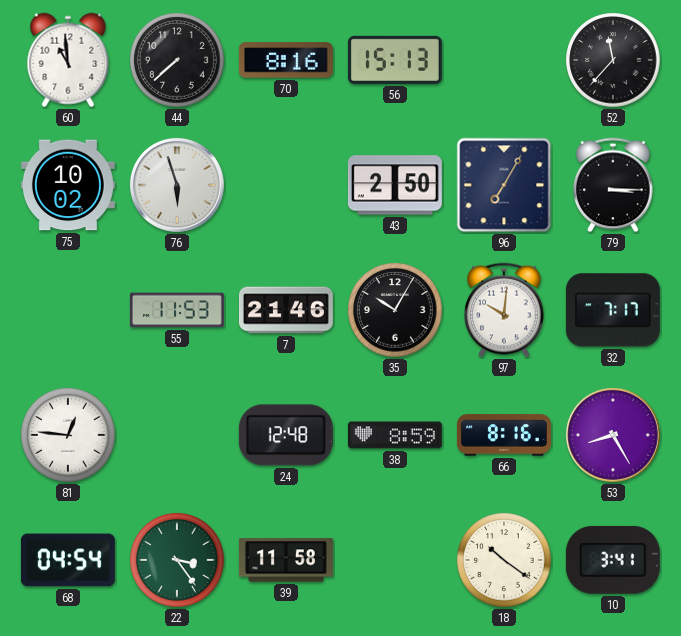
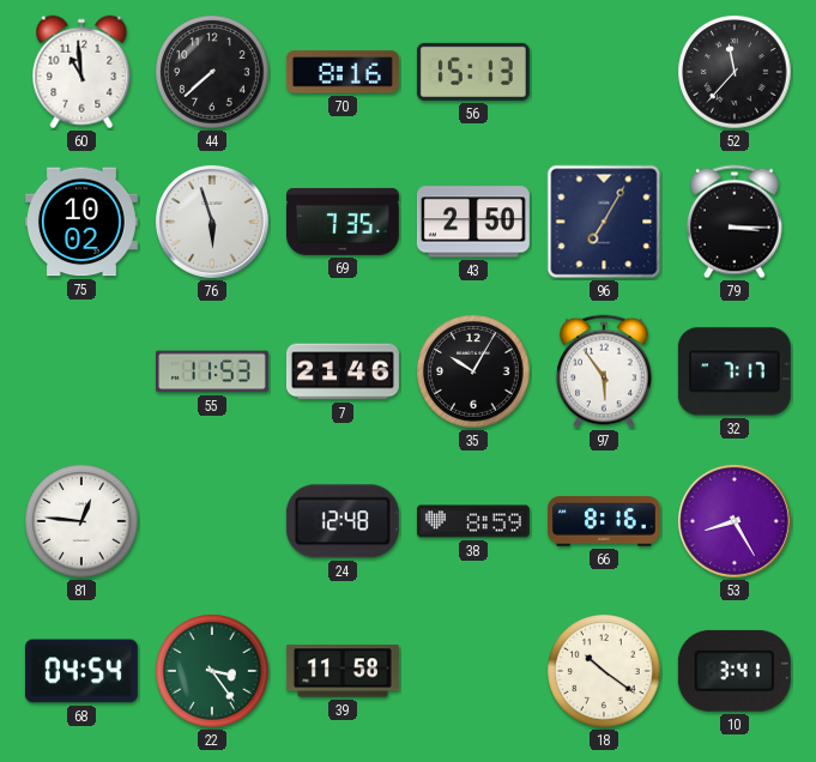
69: none -> 7:35
97: 10:01 -> 5:54
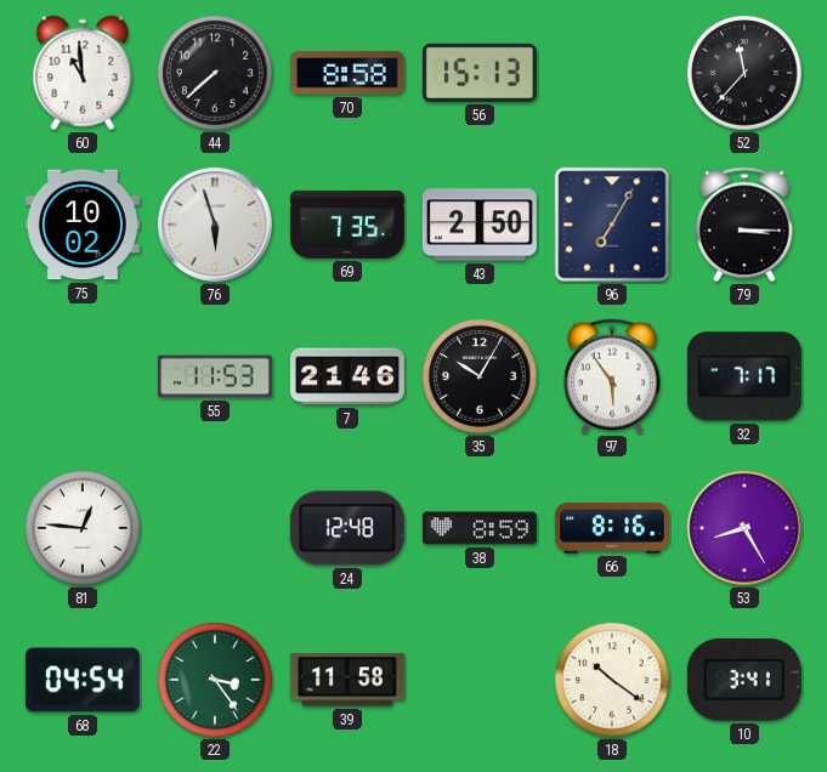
70: 8:16 -> 8:58
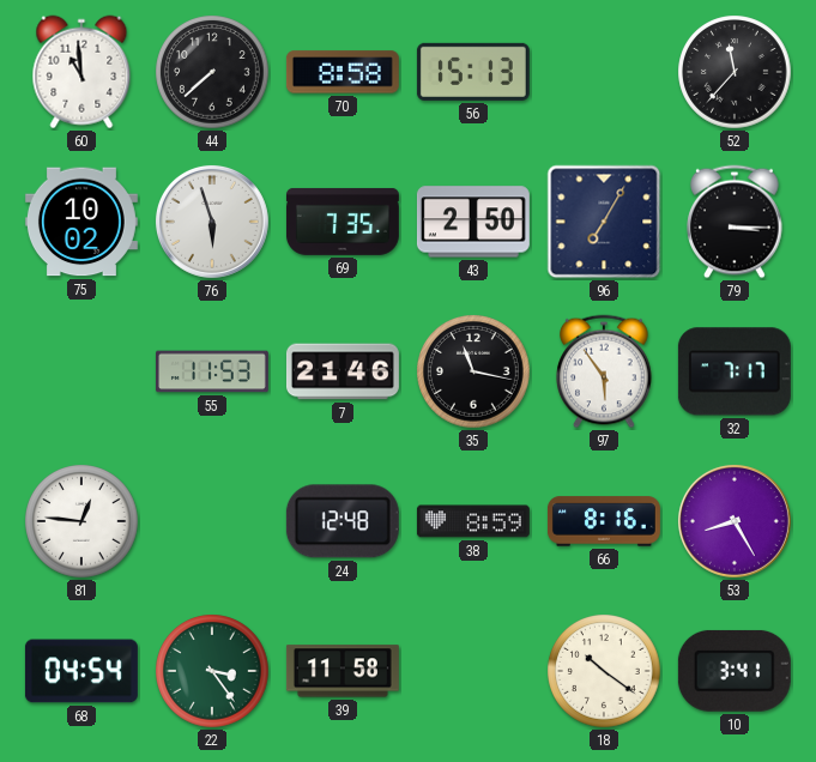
35: 10:05 -> 11:17
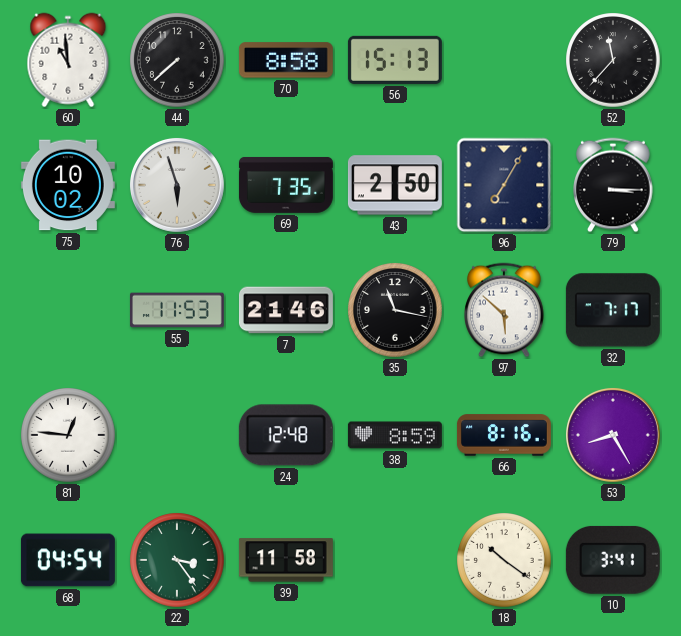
97: 5:54 -> 5:52
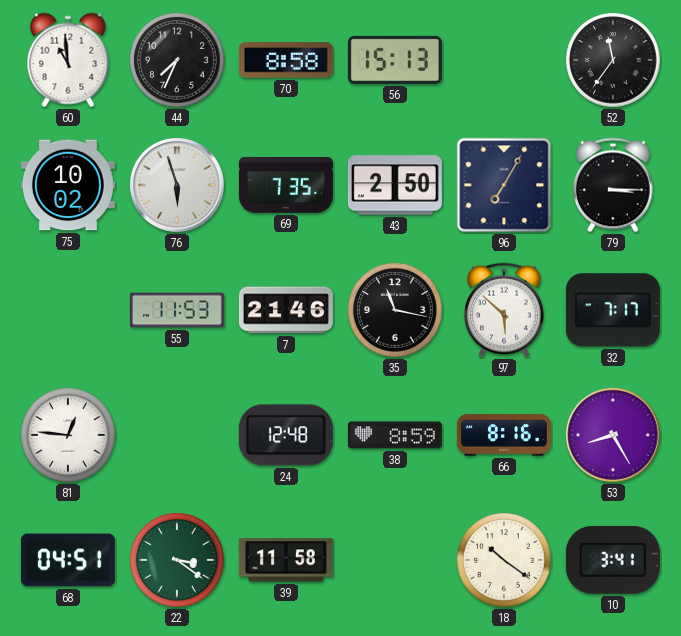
44: 7:38 -> 7:34
52: 11:37 -> 11:36
68: 04:54 -> 04:51
22: 3:24 -> 3:21
